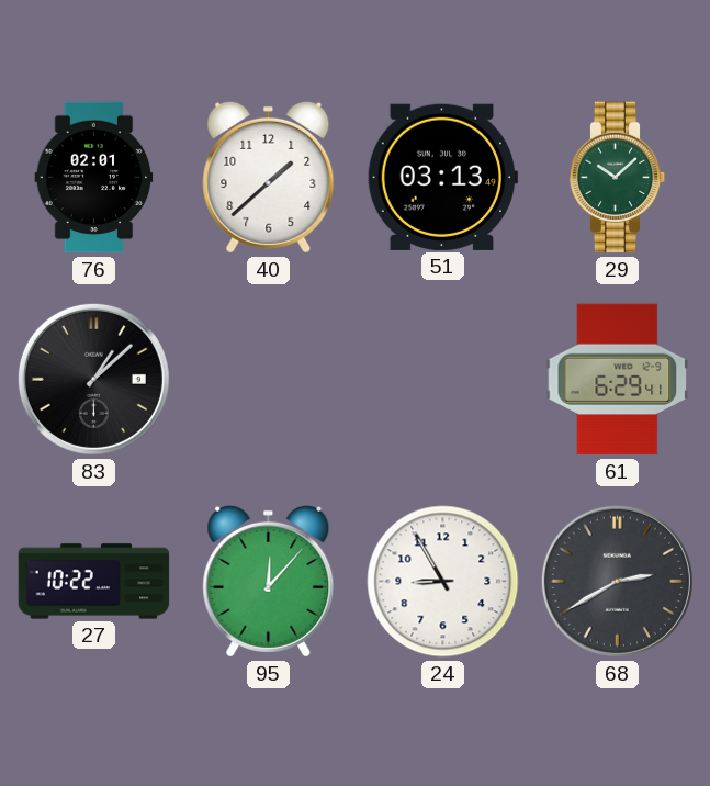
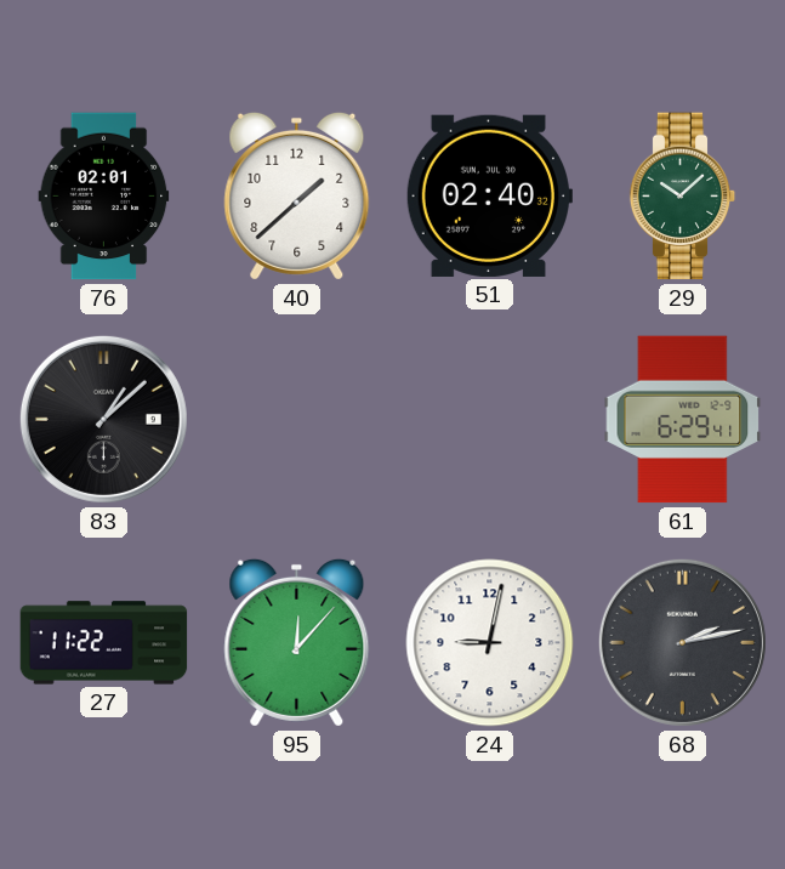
51: 03:13 -> 02:40
27: 10:22 -> 11:22
24: 8:55 -> 9:02
68: 2:40 -> 2:13
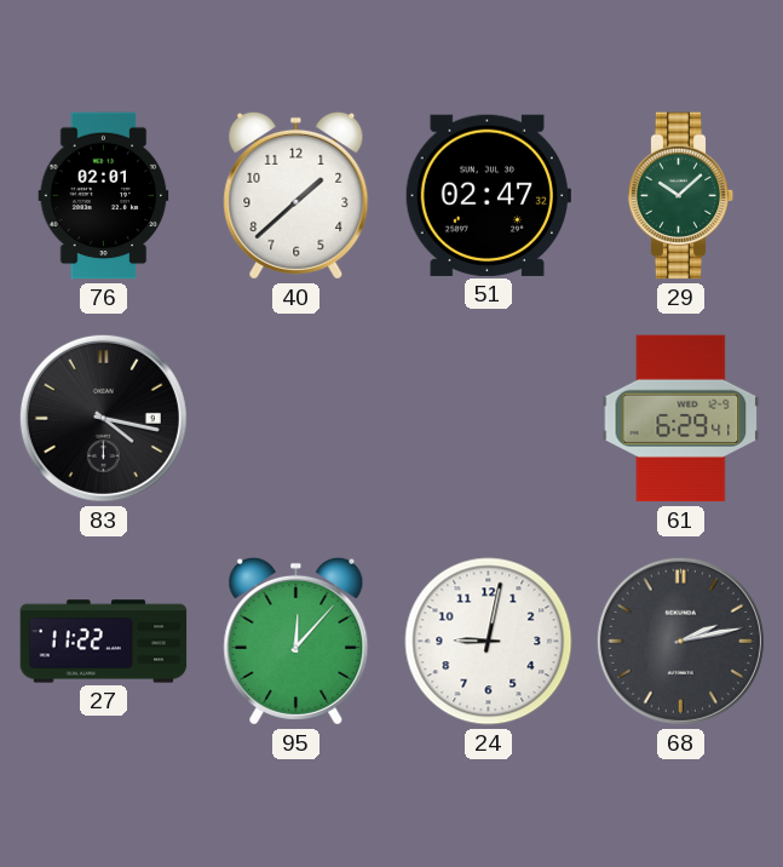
51: 02:40 -> 02:47
83: 1:08 -> 4:17
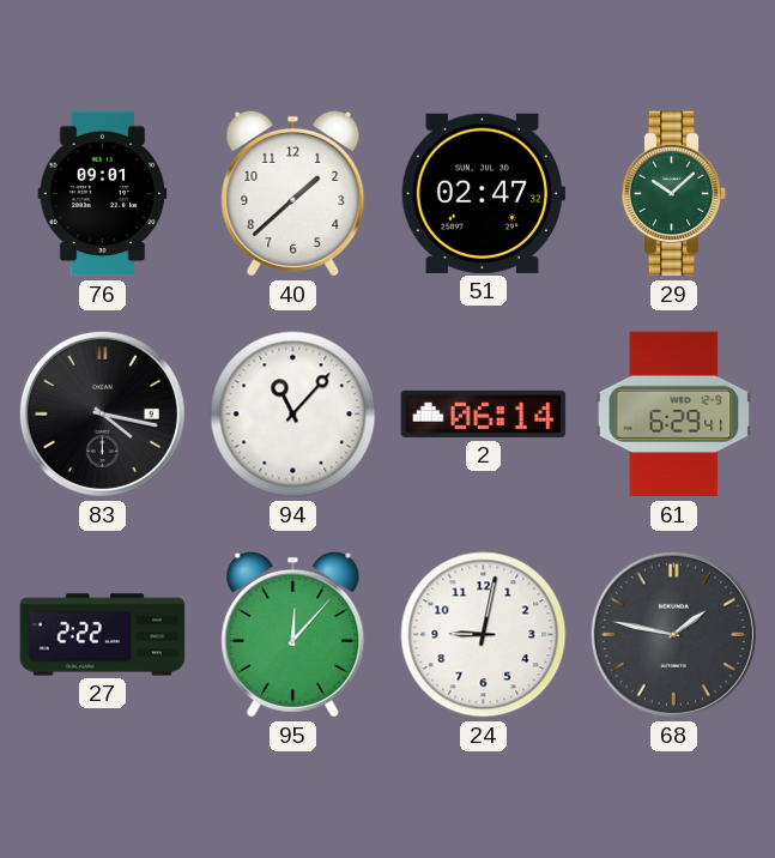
76: 02:01 -> 09:01
94: none -> 11:07
2: none -> 06:14
27: 11:22 -> 2:22
68: 2:13 -> 1:47
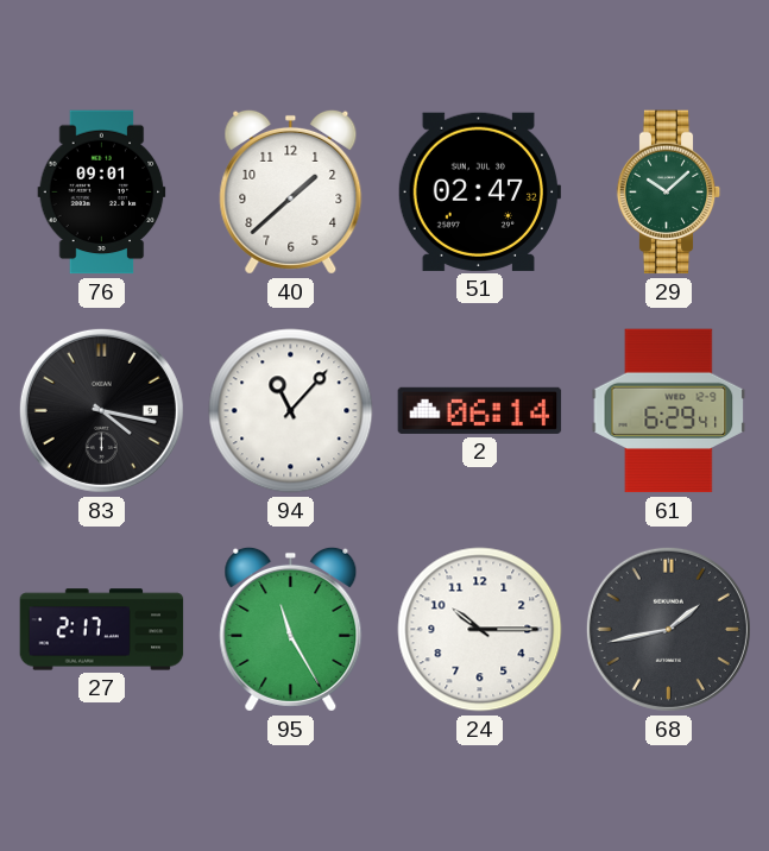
27: 2:22 -> 2:17
95: 12:07 -> 11:25
24: 9:02 -> 10:15
68: 1:47 -> 1:43
